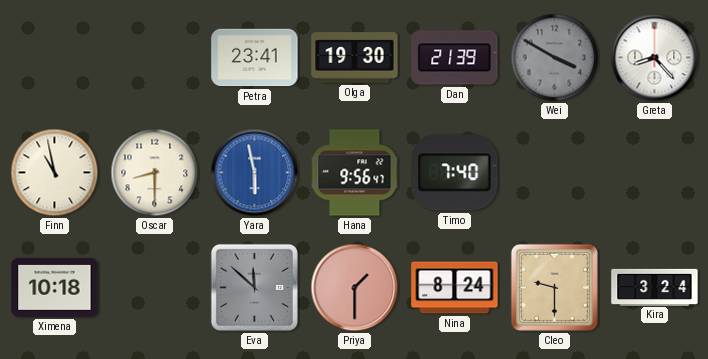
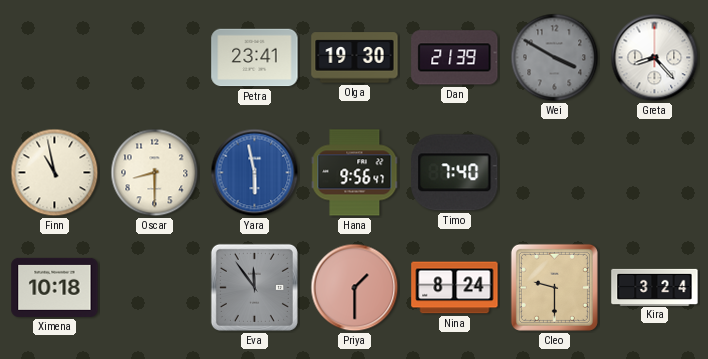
Eva: 11:52 -> 11:54
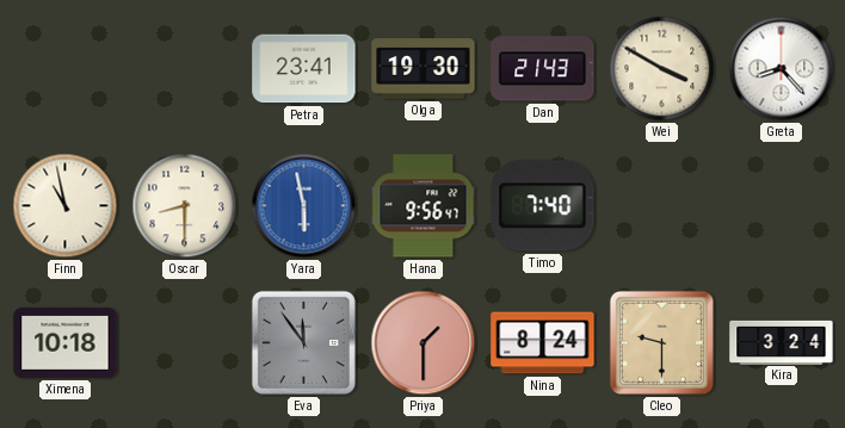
Dan: 21:39 -> 21:43
Wei dial: grey -> cream
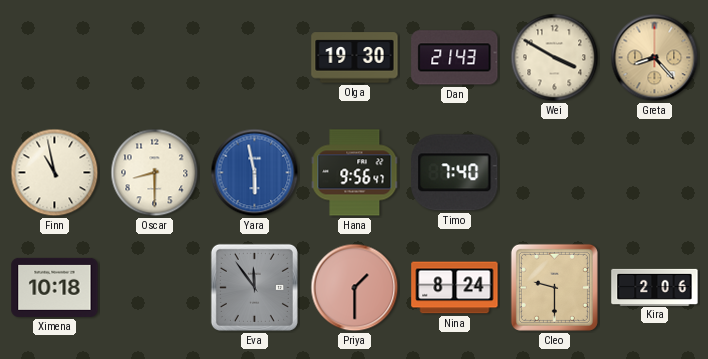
Petra: 23:41 -> none
Greta dial: white -> champagne
Kira: 3:24 -> 2:06
